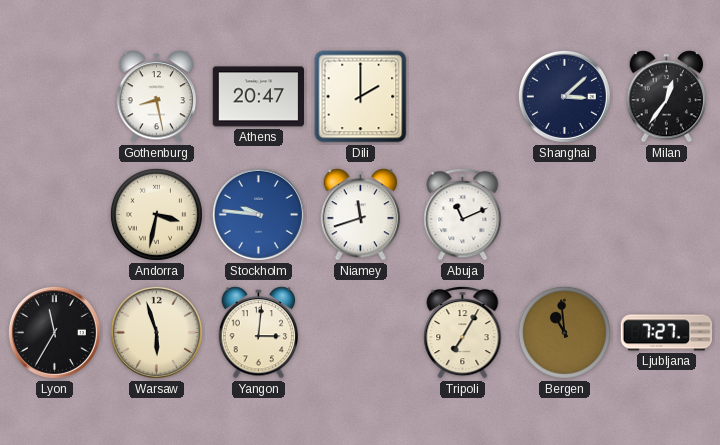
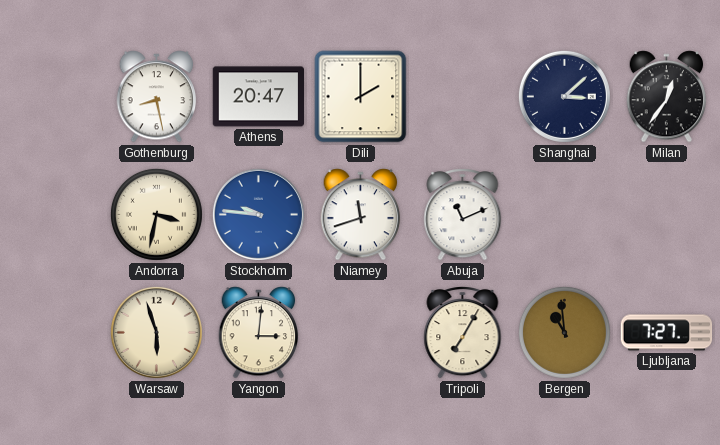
Lyon: 11:35 -> none
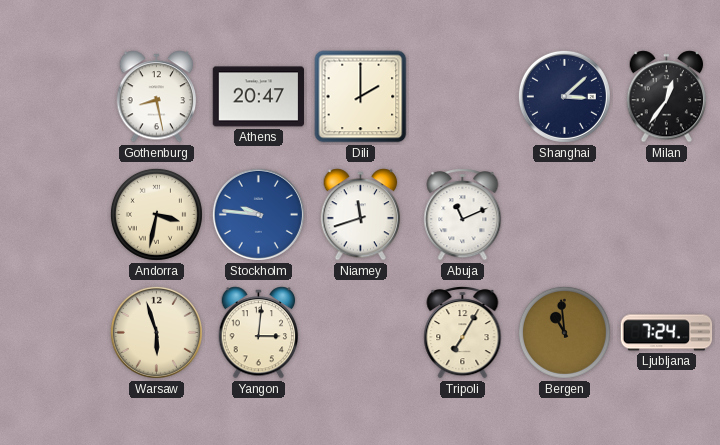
Ljubljana: 7:27 -> 7:24
